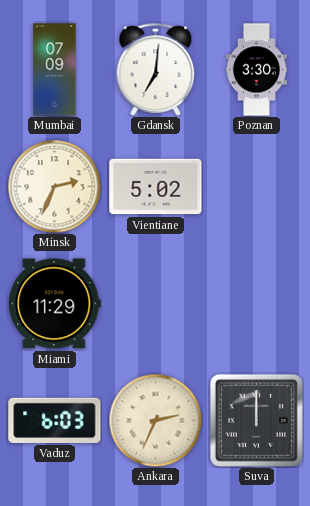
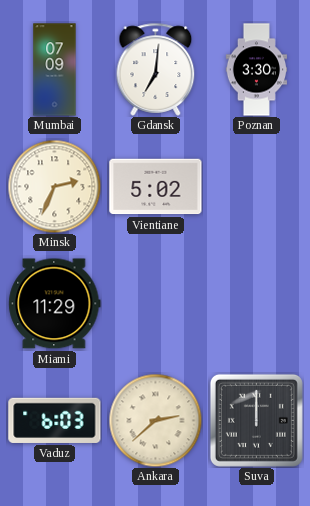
Ankara: 2:34 -> 2:38
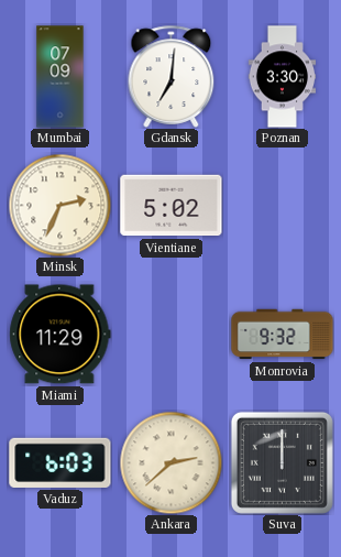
Monrovia: none -> 9:32
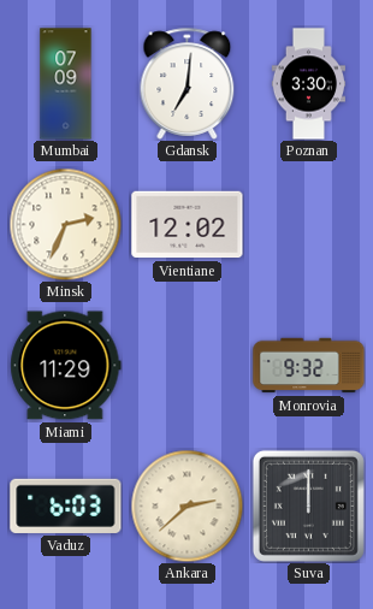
Vientiane: 5:02 -> 12:02
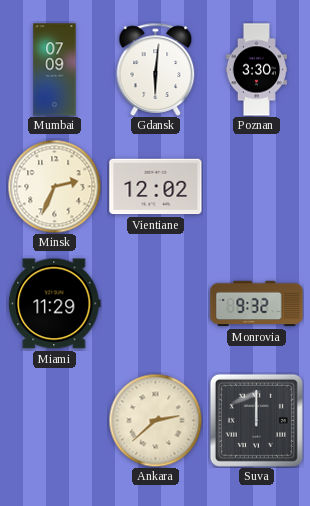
Gdansk: 7:01 -> 6:01
Vaduz: 6:03 -> none
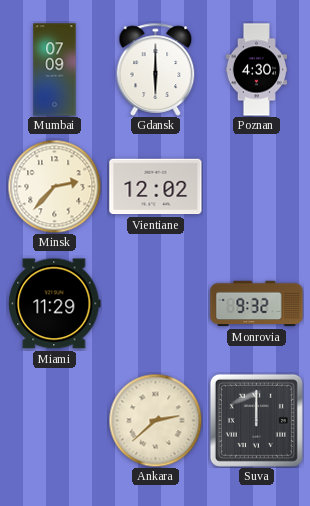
Gdansk: 6:01 -> 6:00
Poznan: 3:30 -> 4:30
Minsk: 2:34 -> 2:37
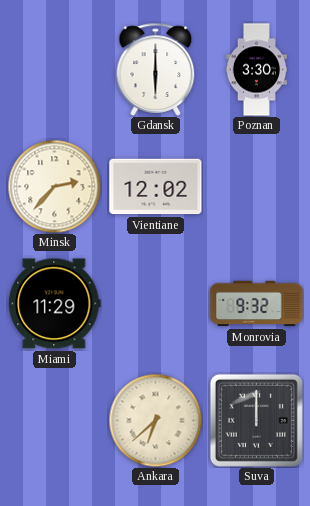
Mumbai: 07:09 -> none
Poznan: 4:30 -> 3:30
Ankara: 2:38 -> 6:38
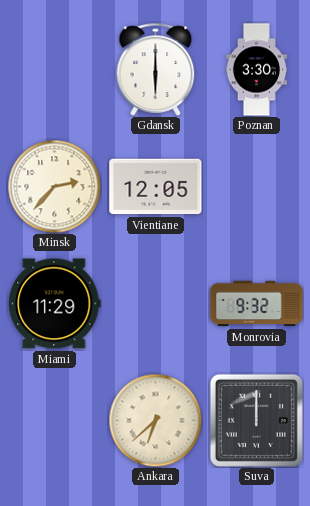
Vientiane: 12:02 -> 12:05
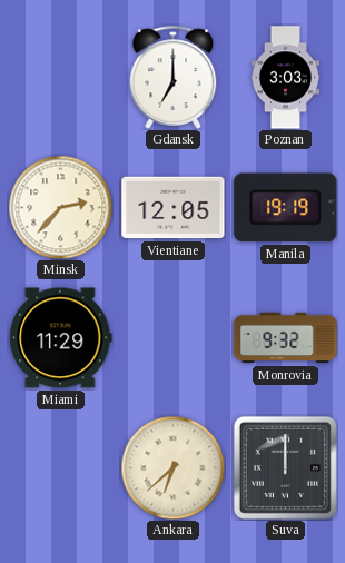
Gdansk: 6:00 -> 7:00
Poznan: 3:30 -> 3:03
Manila: none -> 19:19
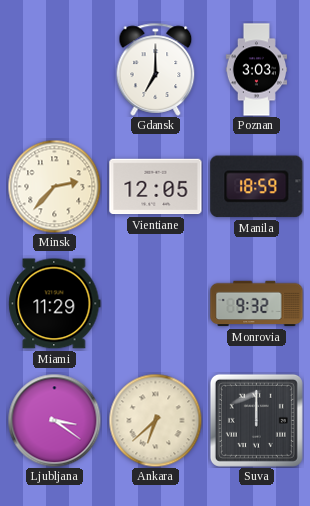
Manila: 19:19 -> 18:59
Ljubljana: none -> 3:21
